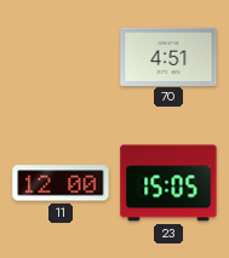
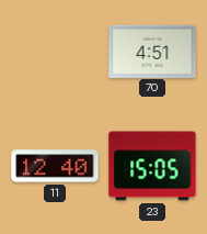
11: 12:00 -> 12:40
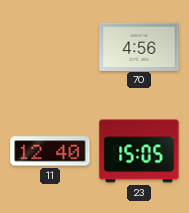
70: 4:51 -> 4:56
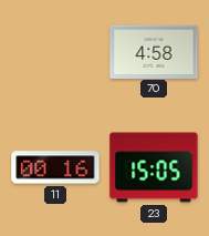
70: 4:56 -> 4:58
11: 12:40 -> 00:16
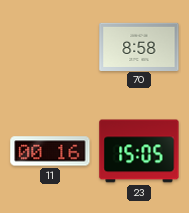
70: 4:58 -> 8:58
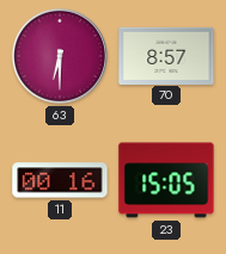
63: none -> 6:30
70: 8:58 -> 8:57
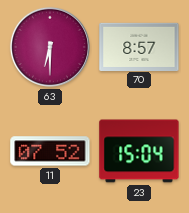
11: 00:16 -> 07:52
23: 15:05 -> 15:04
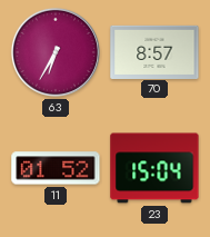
63: 6:30 -> 6:35
11: 07:52 -> 01:52
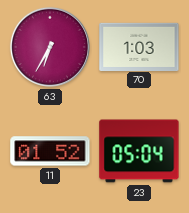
70: 8:57 -> 1:03
23: 15:04 -> 05:04
